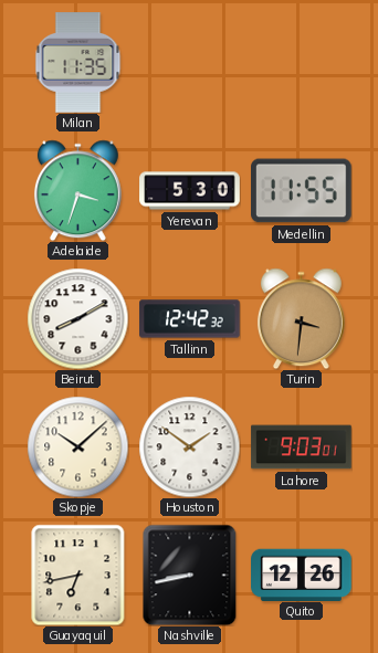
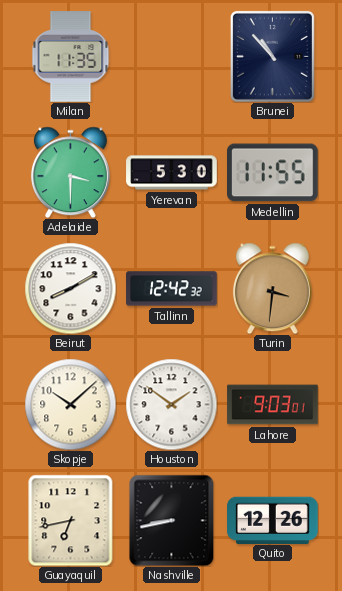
Brunei: none -> 10:53
Adelaide: 3:33 -> 3:30
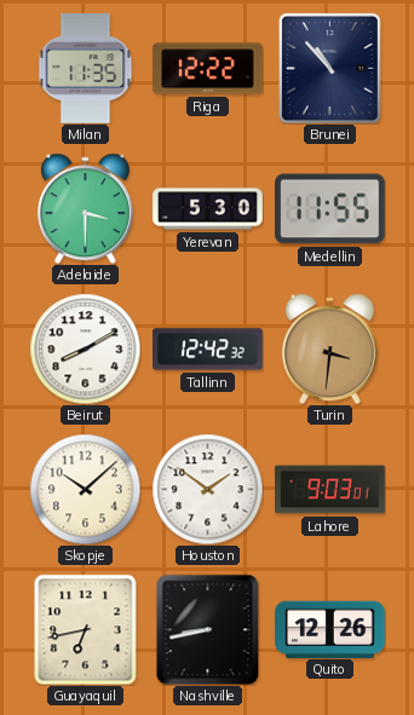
Riga: none -> 12:22
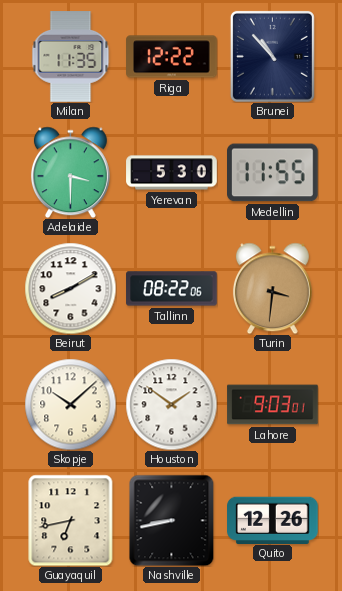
Tallinn: 12:42 -> 08:22
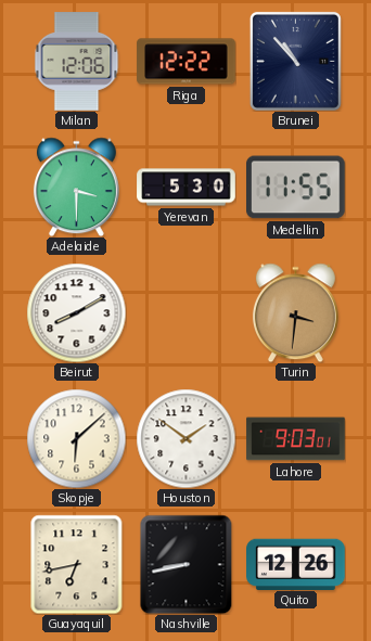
Milan: 11:35 -> 12:06
Tallinn: 08:22 -> none
Skopje: 10:08 -> 6:08
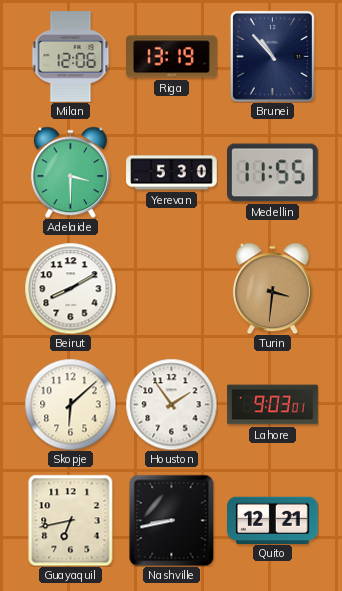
Riga: 12:22 -> 13:19
Houston: 1:51 -> 1:54
Quito: 12:26 -> 12:21
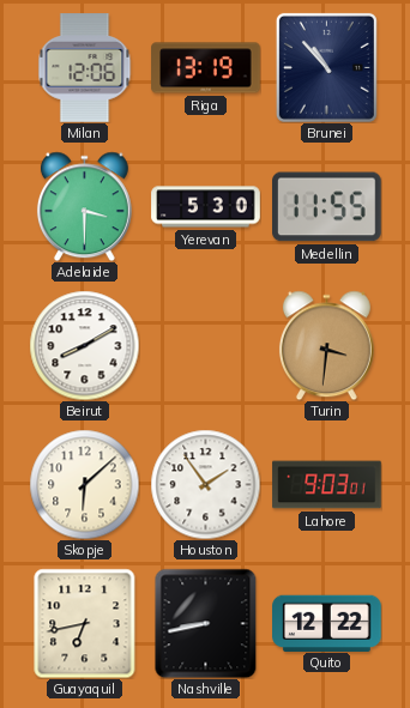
Quito: 12:21 -> 12:22
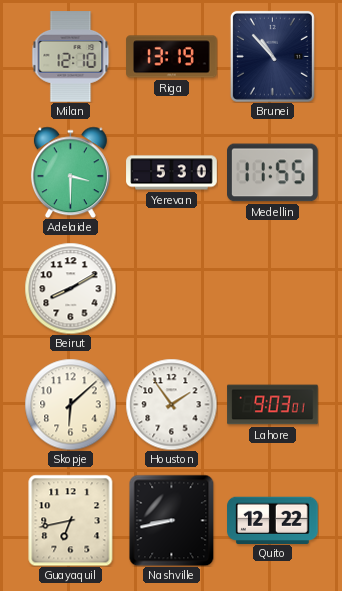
Milan: 12:06 -> 12:10
Turin: 3:31 -> none
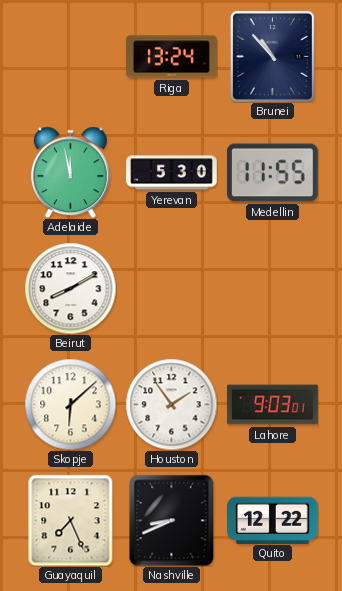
Milan: 12:10 -> none
Riga: 13:19 -> 13:24
Adelaide: 3:30 -> 11:58
Guayaquil: 6:43 -> 7:26
Nashville: 8:43 -> 8:41
